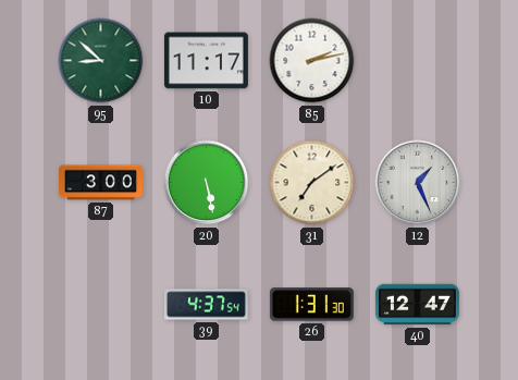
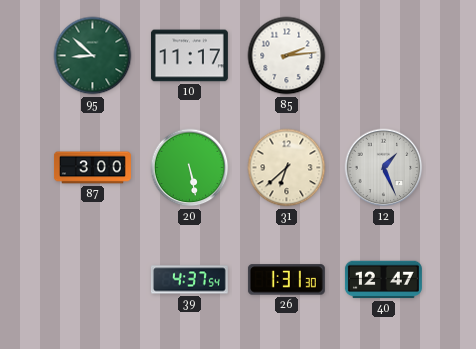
85: 2:13 -> 2:14
31: 7:09 -> 6:38
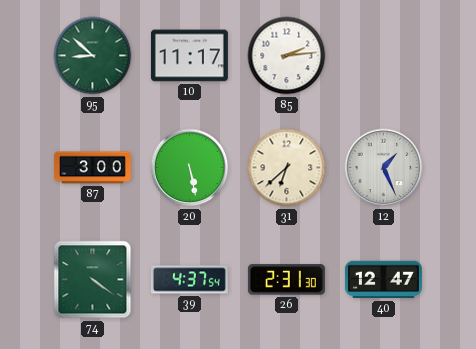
74: none -> 4:21
26: 1:31 -> 2:31
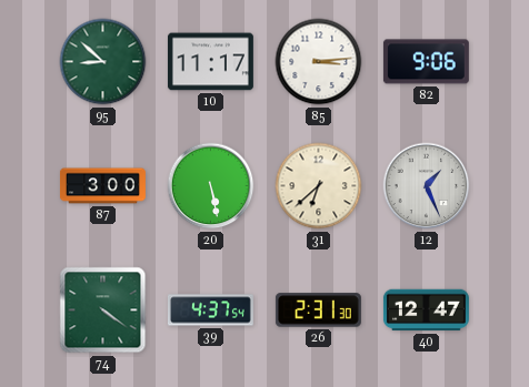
85: 2:14 -> 3:14
82: none -> 9:06
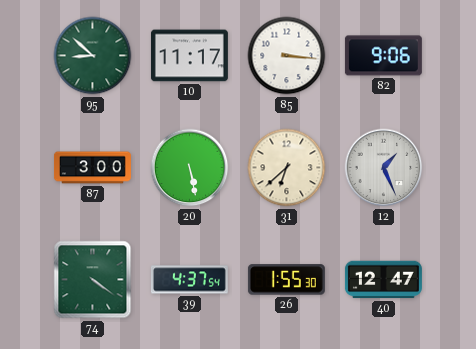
85: 3:14 -> 3:16
26: 2:31 -> 1:55
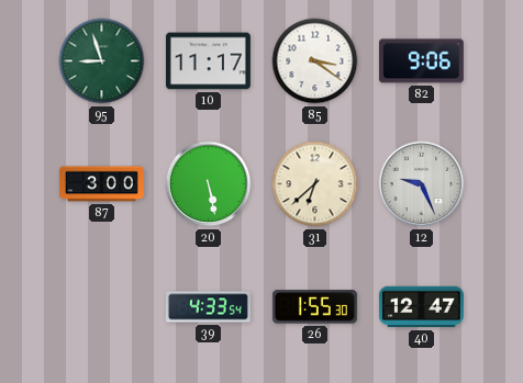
95: 8:52 -> 8:57
85: 3:16 -> 3:21
12: 1:26 -> 9:26
74: 4:21 -> none
39: 4:37 -> 4:33
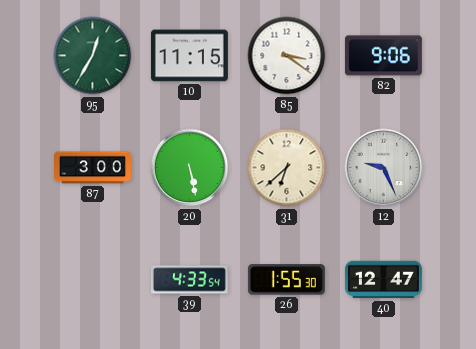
95: 8:57 -> 12:35
10: 11:17 -> 11:15
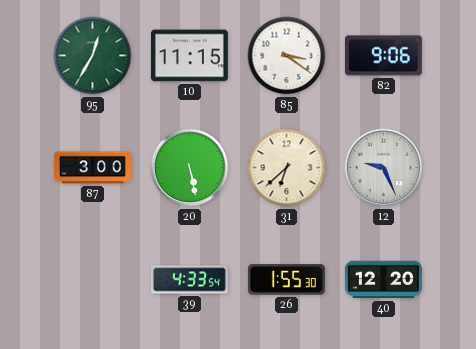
40: 12:47 -> 12:20
